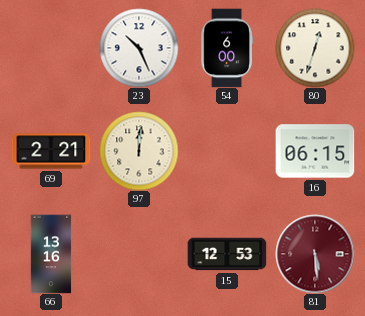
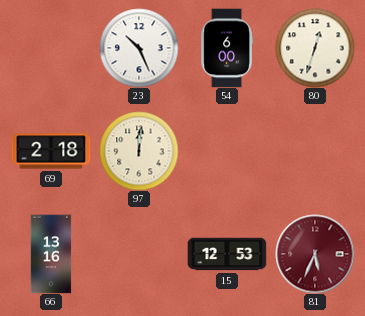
69: 2:21 -> 2:18
16: 06:15 -> none
81: 5:29 -> 5:34
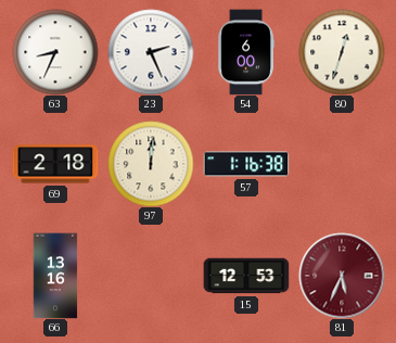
63: none -> 8:34
23: 10:26 -> 2:26
57: none -> 1:16
